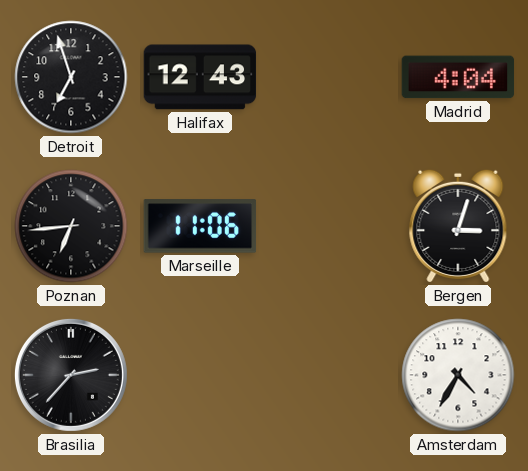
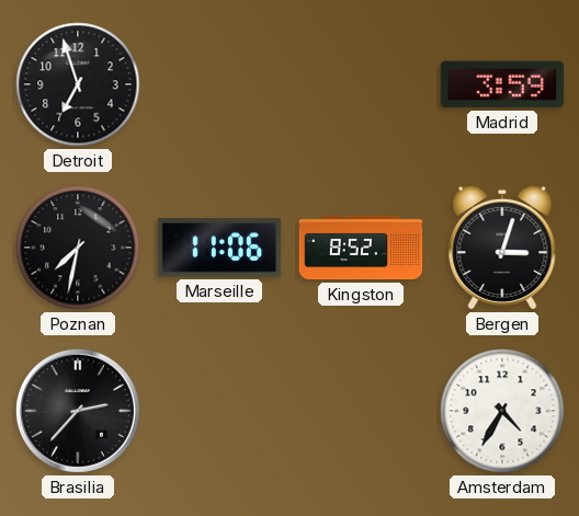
Halifax: 12:43 -> none
Madrid: 4:04 -> 3:59
Poznan: 6:44 -> 7:32
Kingston: none -> 8:52
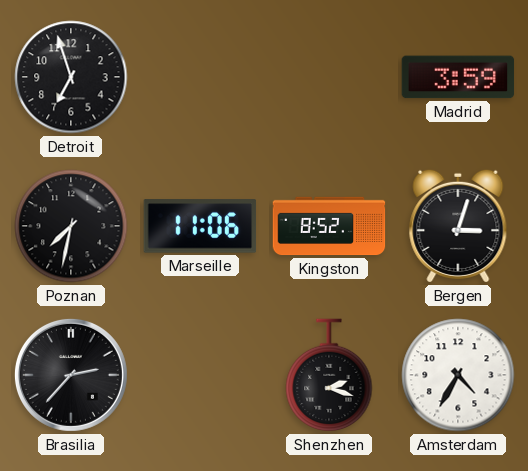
Shenzhen: none -> 2:18
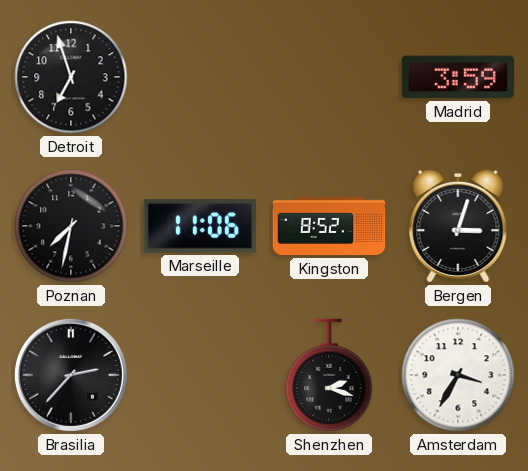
Amsterdam: 4:35 -> 3:35
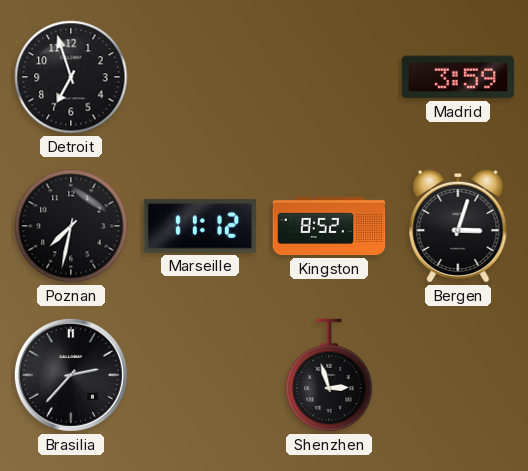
Marseille: 11:06 -> 11:12
Shenzhen: 2:18 -> 2:57
Amsterdam: 3:35 -> none
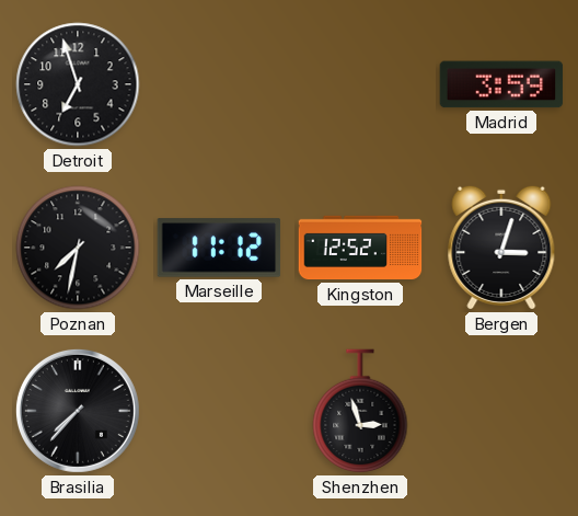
Kingston: 8:52 -> 12:52
Brasilia: 2:37 -> 7:37
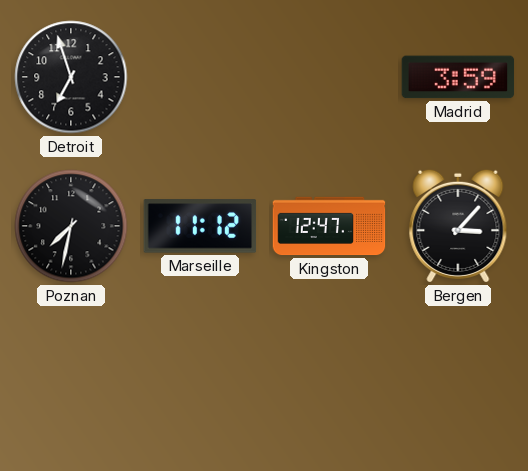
Kingston: 12:52 -> 12:47
Bergen: 3:03 -> 3:07
Brasilia: 7:37 -> none
Shenzhen: 2:57 -> none
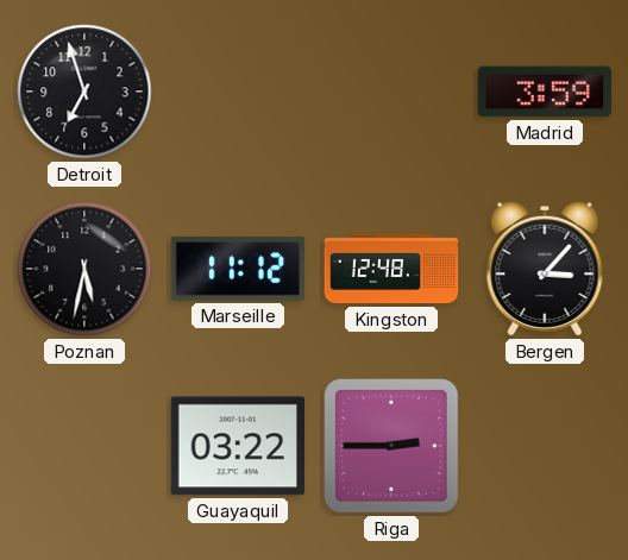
Poznan: 7:32 -> 5:32
Kingston: 12:47 -> 12:48
Guayaquil: none -> 03:22
Riga: none -> 2:45
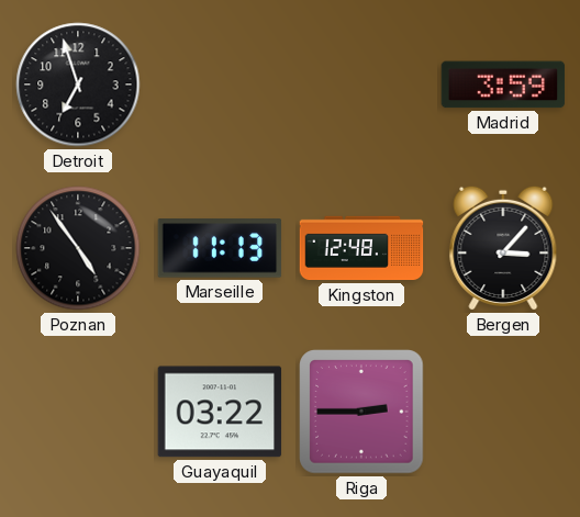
Poznan: 5:32 -> 4:54
Marseille: 11:12 -> 11:13
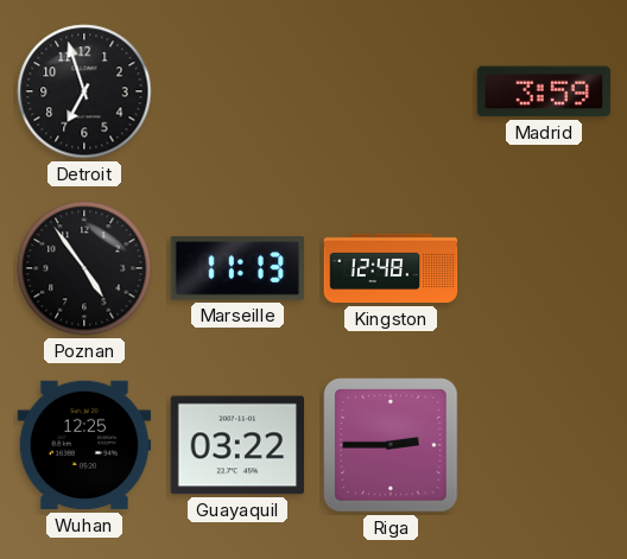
Bergen: 3:07 -> none
Wuhan: none -> 12:25
